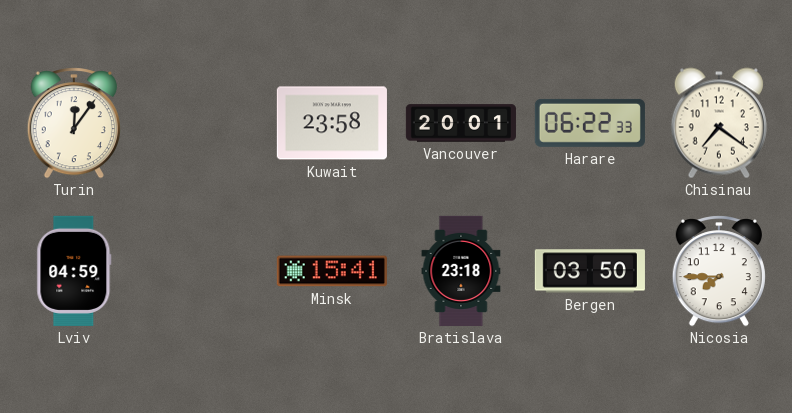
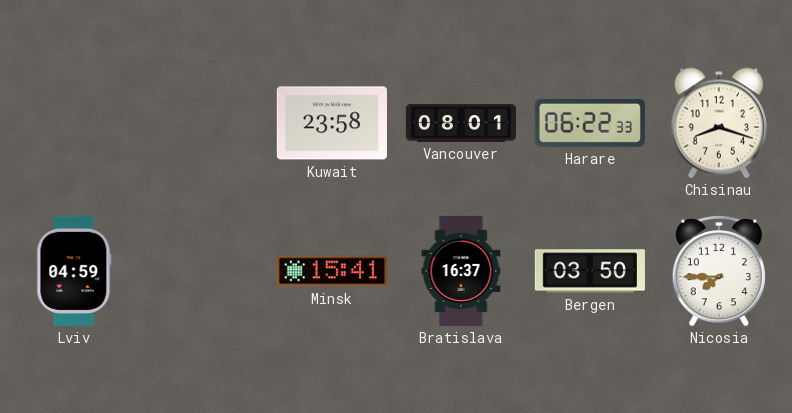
Turin: 12:06 -> none
Vancouver: 20:01 -> 08:01
Chisinau: 7:21 -> 8:18
Bratislava: 23:18 -> 16:37
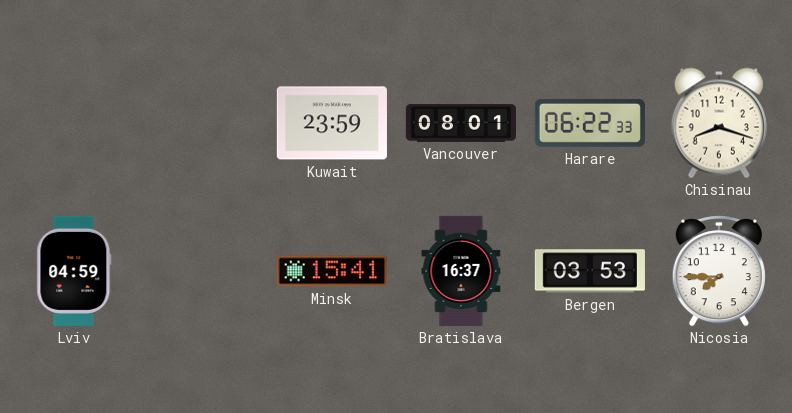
Kuwait: 23:58 -> 23:59
Bergen: 03:50 -> 03:53
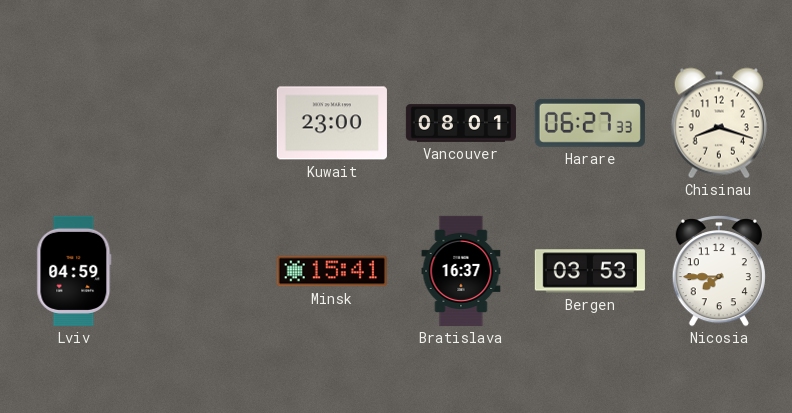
Kuwait: 23:59 -> 23:00
Harare: 06:22 -> 06:27
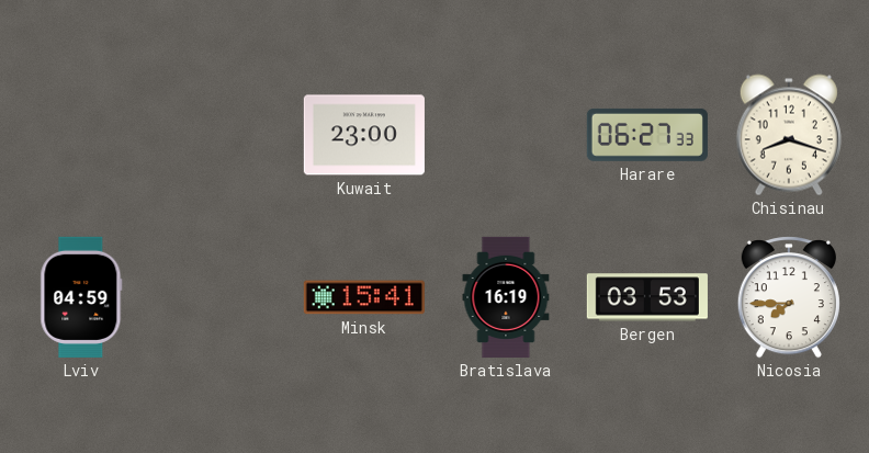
Vancouver: 08:01 -> none
Bratislava: 16:37 -> 16:19
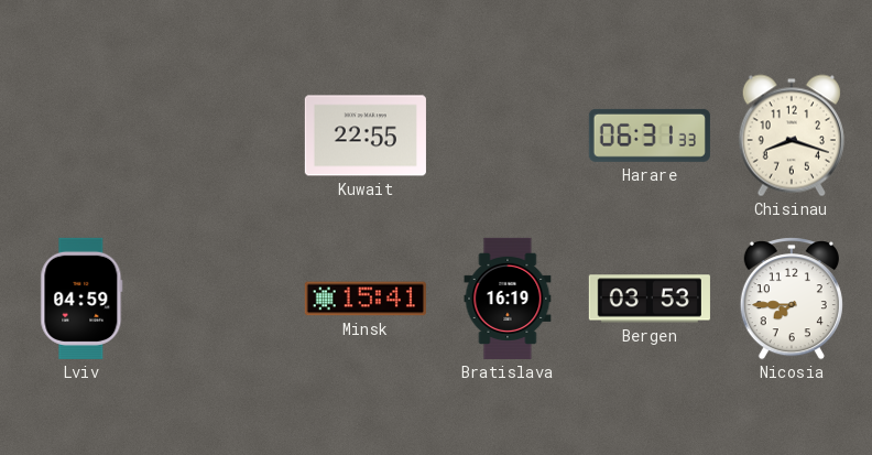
Kuwait: 23:00 -> 22:55
Harare: 06:27 -> 06:31
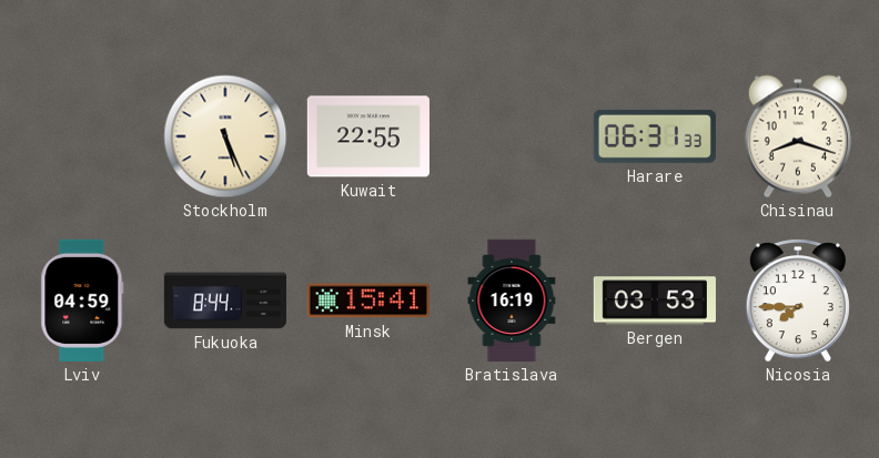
Stockholm: none -> 5:26
Fukuoka: none -> 8:44
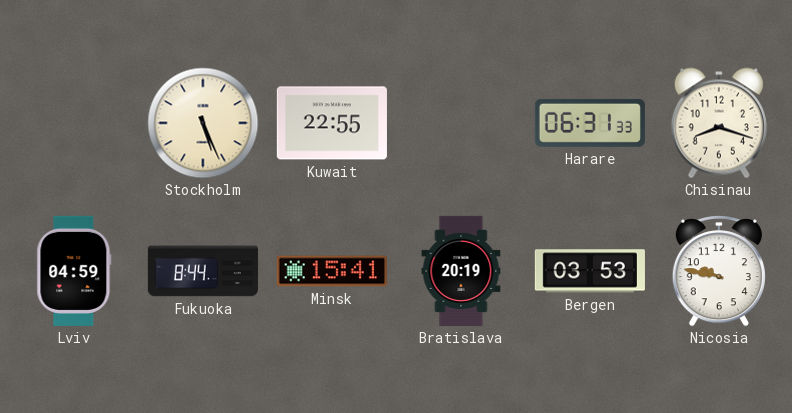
Bratislava: 16:19 -> 20:19
Nicosia: 7:45 -> 9:47
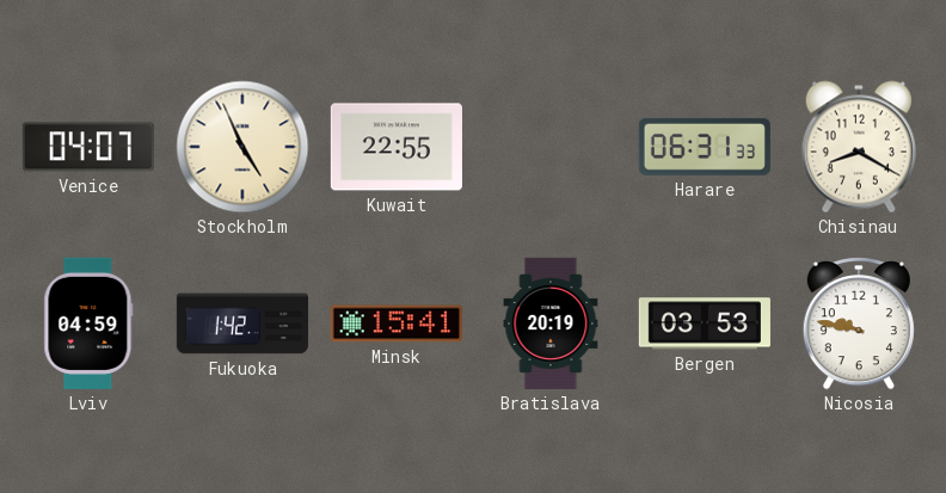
Venice: none -> 04:07
Stockholm: 5:26 -> 4:56
Chisinau: 8:18 -> 8:20
Fukuoka: 8:44 -> 1:42
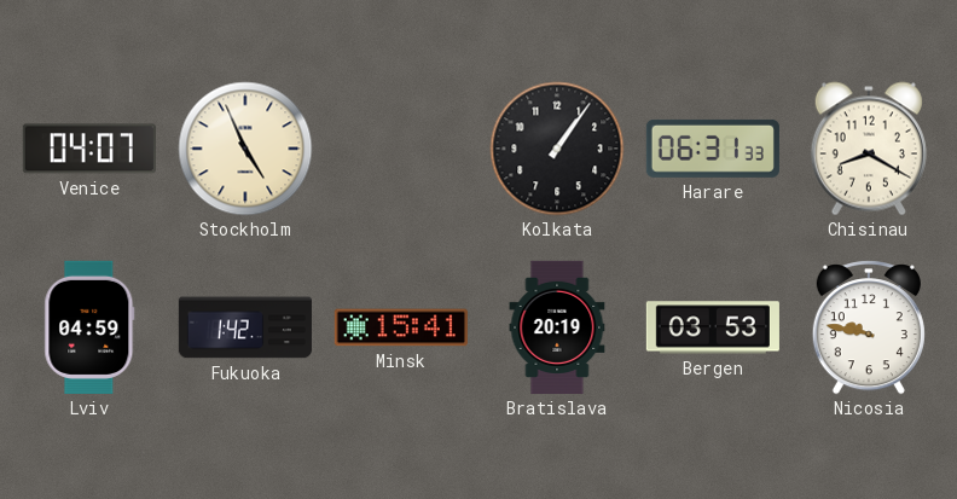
Kuwait: 22:55 -> none
Kolkata: none -> 1:06
